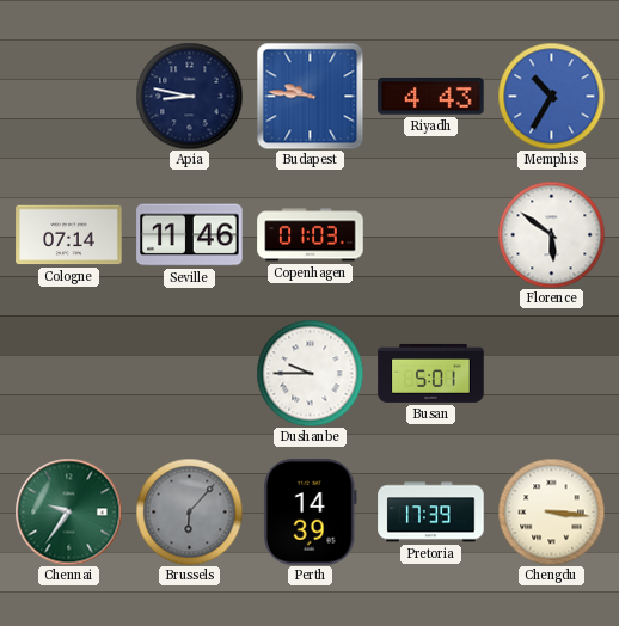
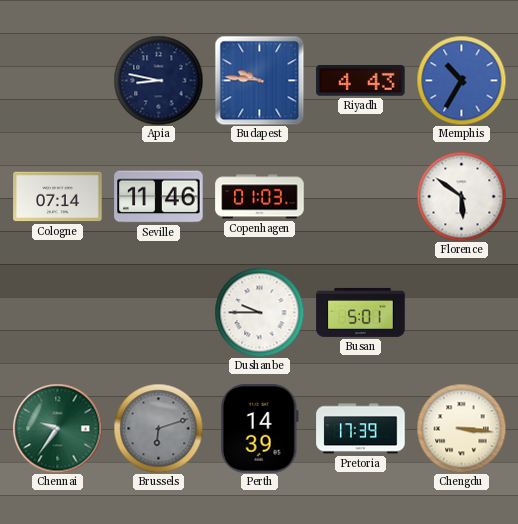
Brussels: 6:07 -> 6:12
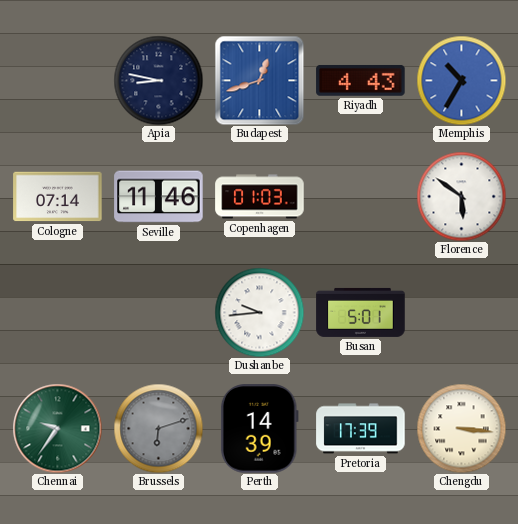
Budapest: 9:46 -> 12:42
Dushanbe: 9:45 -> 9:44
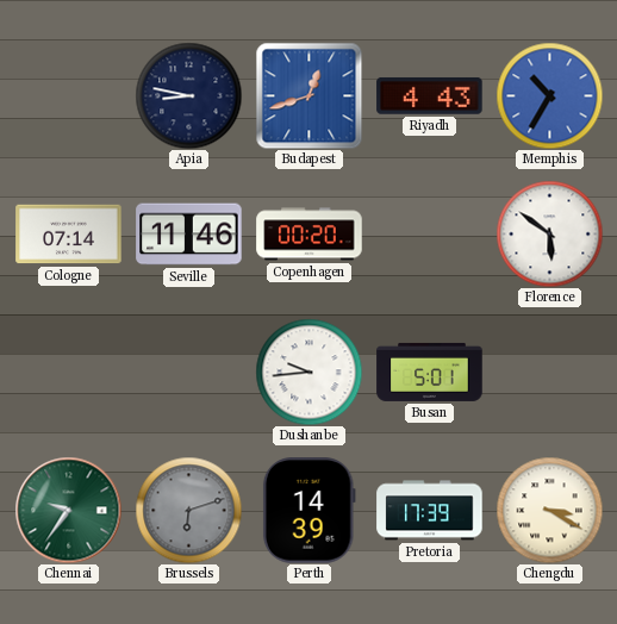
Copenhagen: 01:03 -> 00:20
Chengdu: 3:16 -> 3:20
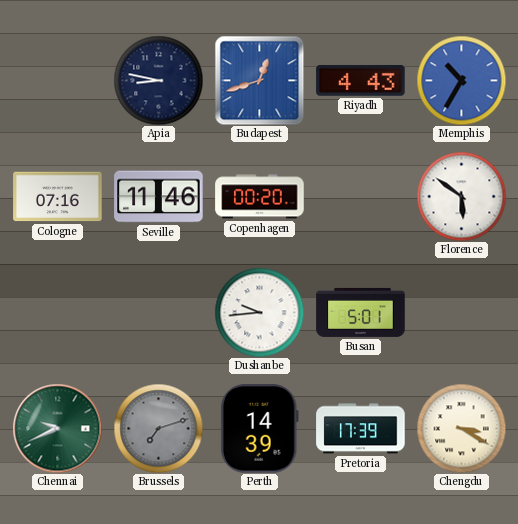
Cologne: 07:14 -> 07:16
Chennai: 9:36 -> 9:41
Brussels: 6:12 -> 7:12
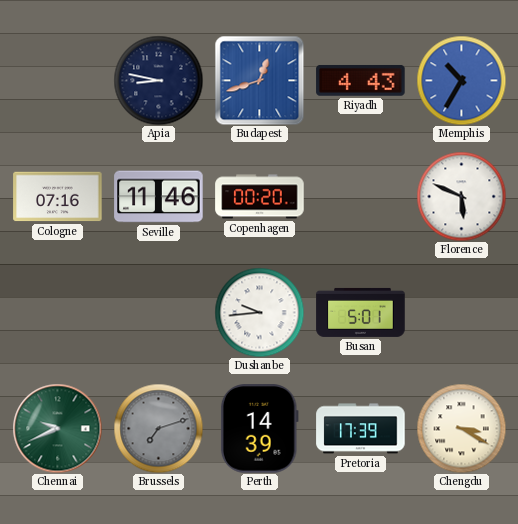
Florence: 5:51 -> 5:49
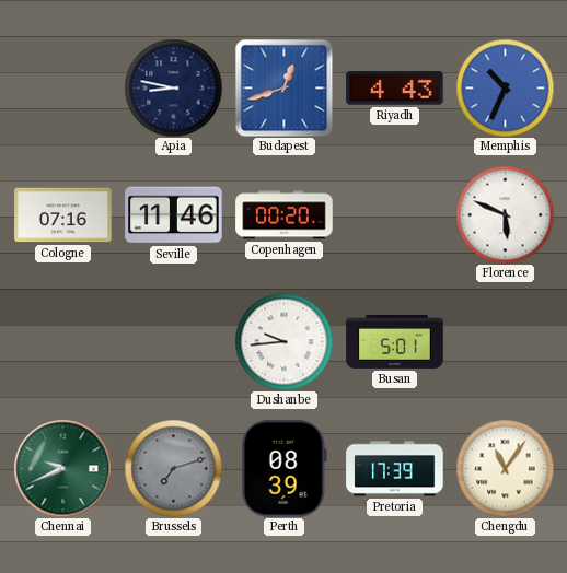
Memphis: 10:35 -> 10:34
Perth: 14:39 -> 08:39
Chengdu: 3:20 -> 11:06
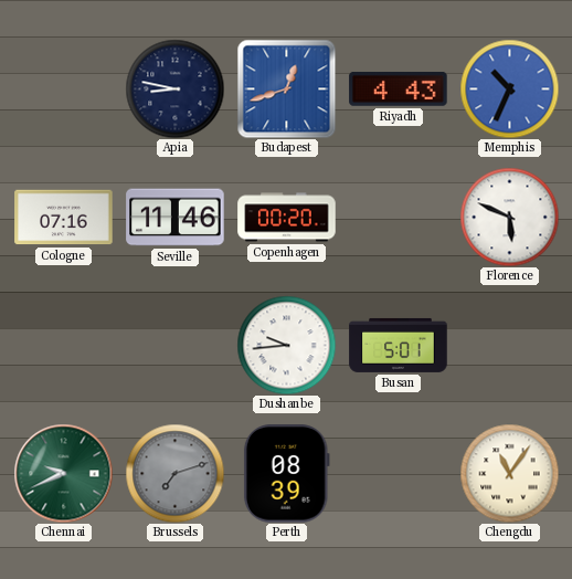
Pretoria: 17:39 -> none
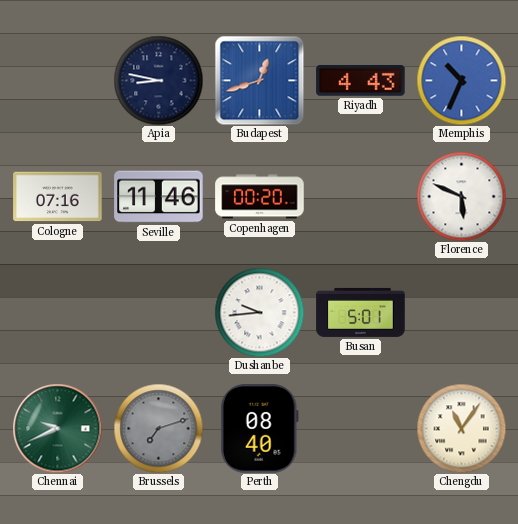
Perth: 08:39 -> 08:40
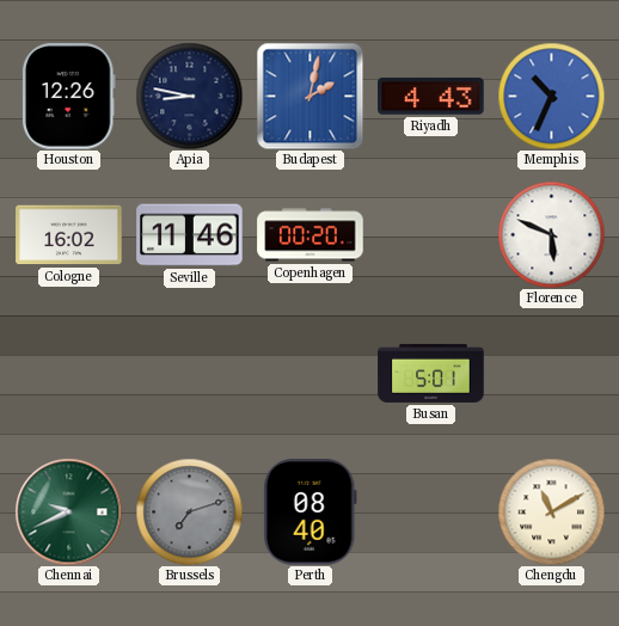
Houston: none -> 12:26
Budapest: 12:42 -> 2:02
Cologne: 07:16 -> 16:02
Dushanbe: 9:44 -> none
Chengdu: 11:06 -> 11:10
